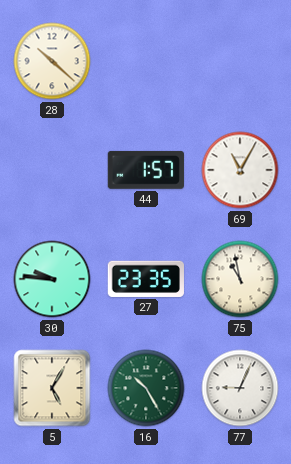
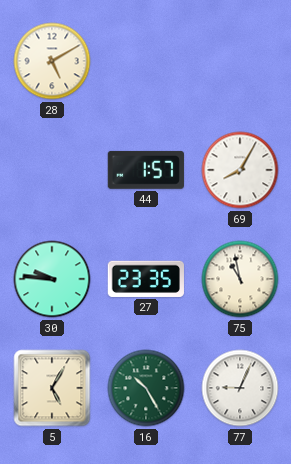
28: 10:22 -> 5:10
69: 11:05 -> 8:05
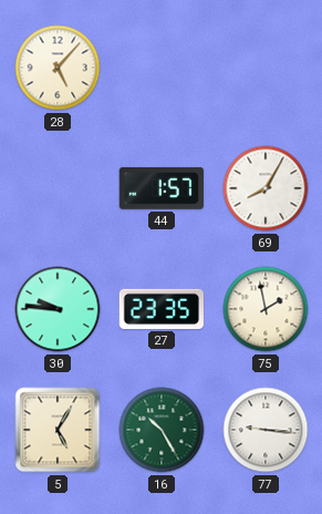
28: 5:10 -> 5:07
75: 10:58 -> 1:58
77: 9:04 -> 9:16
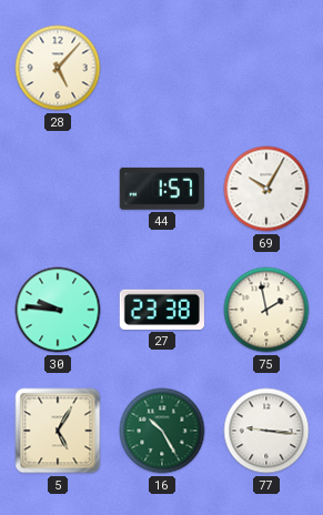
69: 8:05 -> 10:05
27: 23:35 -> 23:38
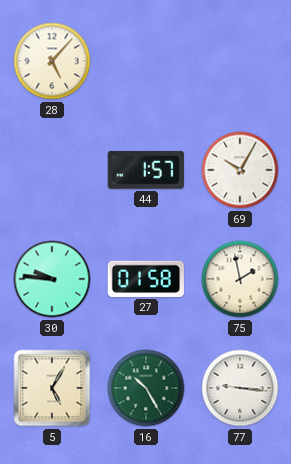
27: 23:38 -> 01:58
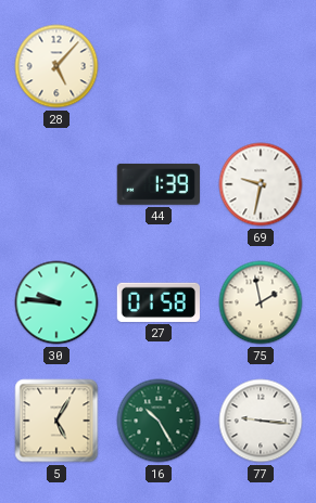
44: 1:57 -> 1:39
69: 10:05 -> 9:32
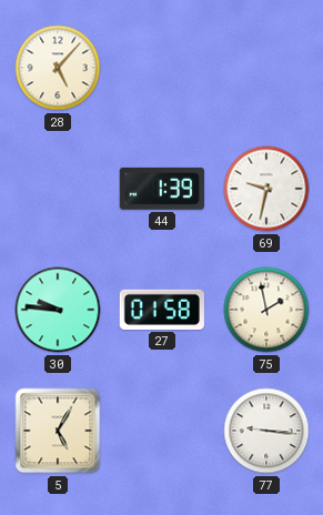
16: 10:25 -> none
